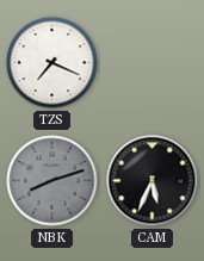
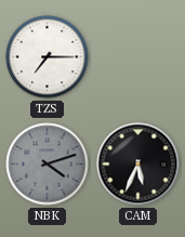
TZS: 7:19 -> 7:15
NBK: 8:12 -> 4:12
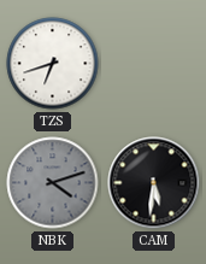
TZS: 7:15 -> 6:42
CAM: 5:34 -> 5:31
